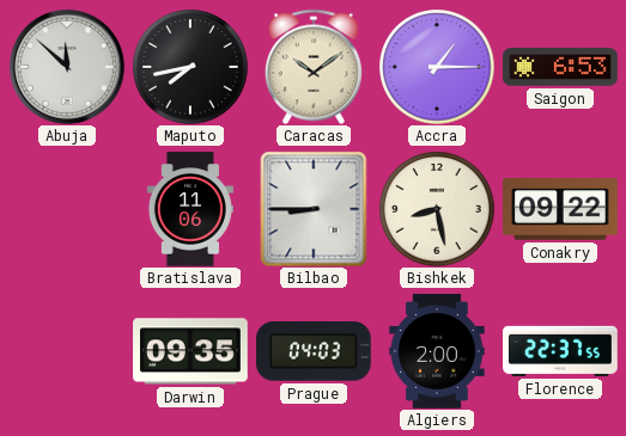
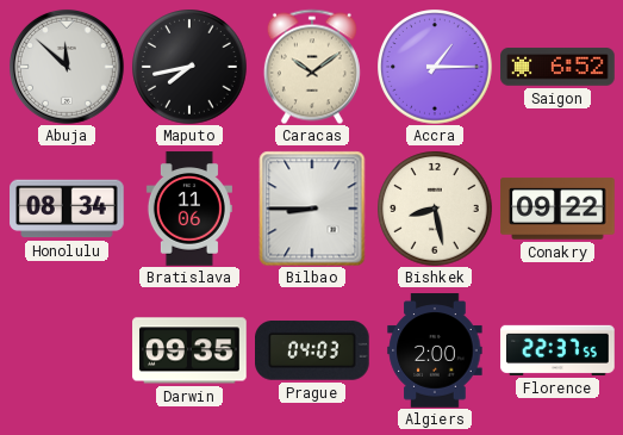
Saigon: 6:53 -> 6:52
Honolulu: none -> 08:34
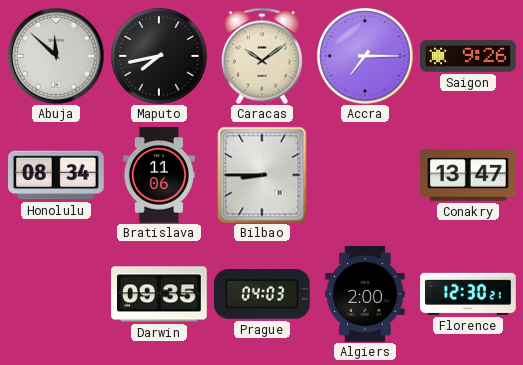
Accra: 1:15 -> 7:15
Saigon: 6:52 -> 9:26
Bishkek: 8:28 -> none
Conakry: 09:22 -> 13:47
Florence: 22:37 -> 12:30
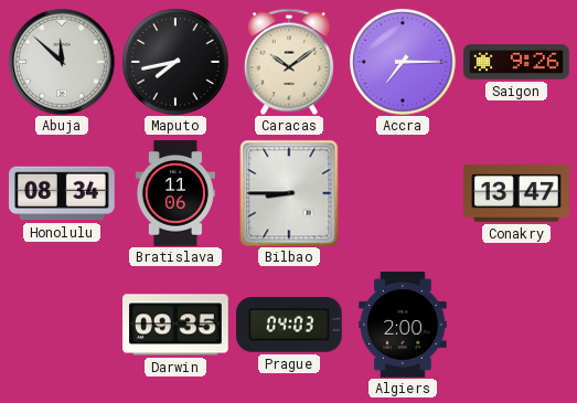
Florence: 12:30 -> none
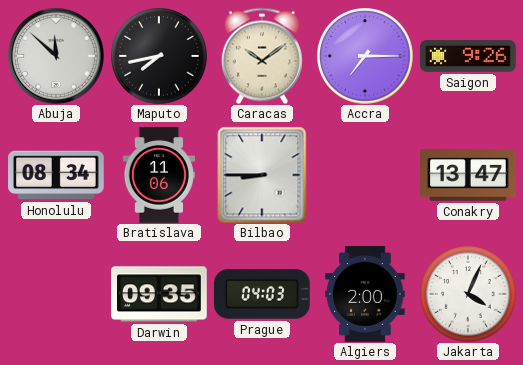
Jakarta: none -> 4:04
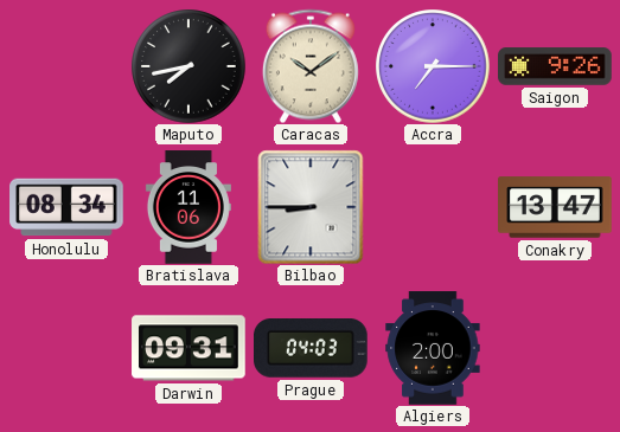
Abuja: 11:52 -> none
Darwin: 09:35 -> 09:31
Jakarta: 4:04 -> none
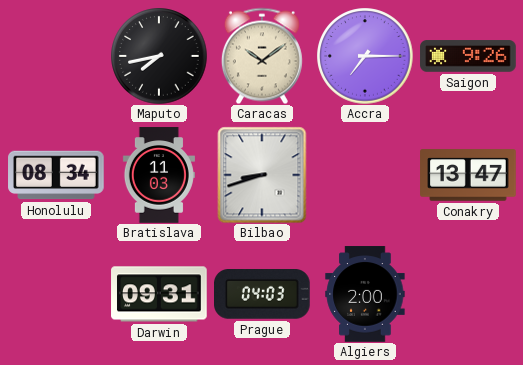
Bratislava: 11:06 -> 11:03
Bilbao: 8:45 -> 8:42
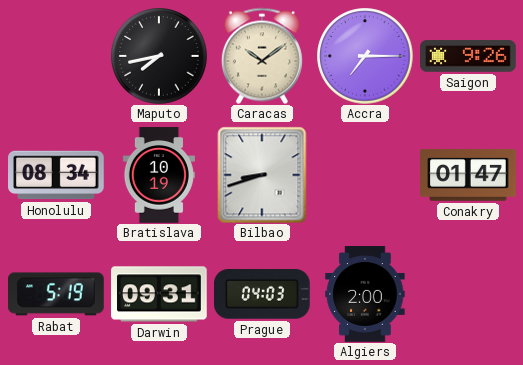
Bratislava: 11:03 -> 10:19
Conakry: 13:47 -> 01:47
Rabat: none -> 5:19
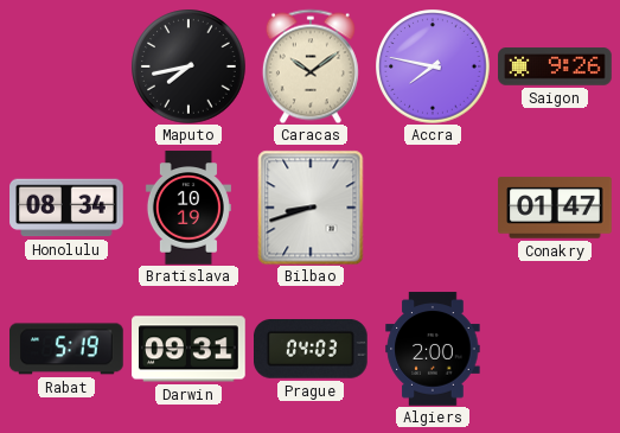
Accra: 7:15 -> 7:47
